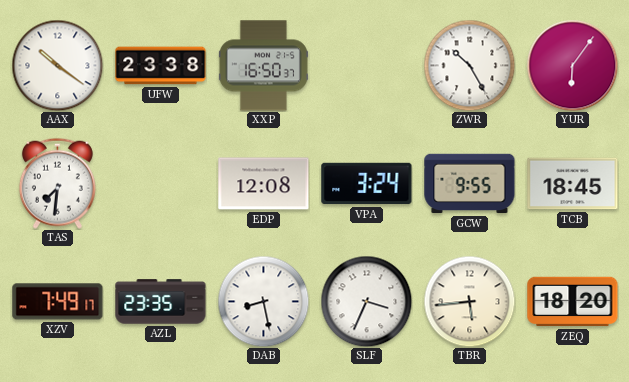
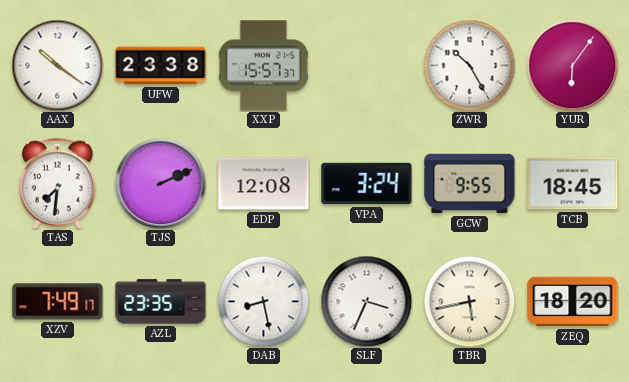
XXP: 16:50 -> 15:57
TJS: none -> 2:11
TBR: 5:44 -> 5:43
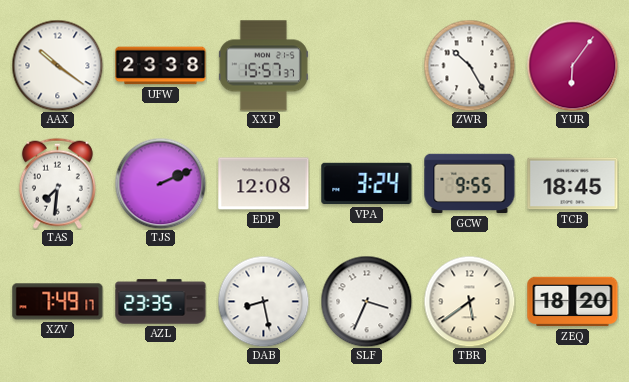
TBR: 5:43 -> 5:39
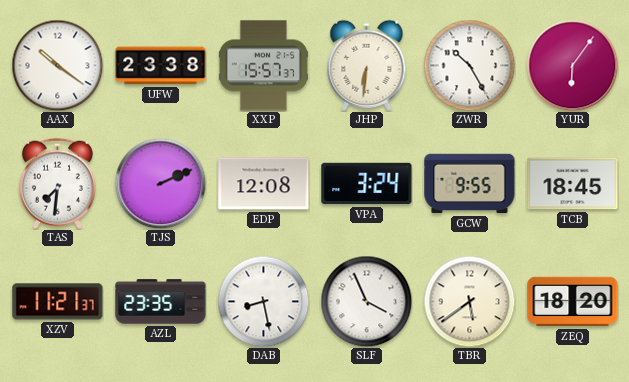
JHP: none -> 6:31
XZV: 7:49 -> 11:21
SLF: 3:34 -> 3:56
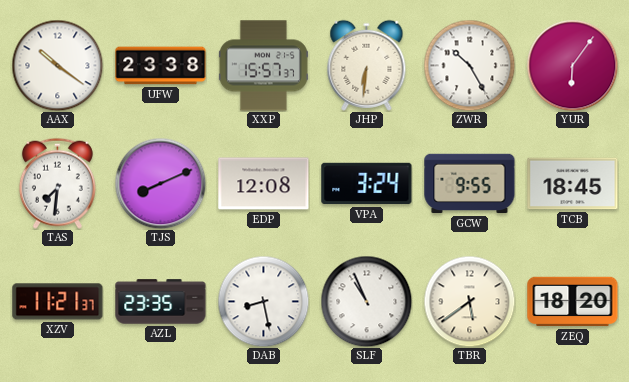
TJS: 2:11 -> 8:11
SLF: 3:56 -> 10:56
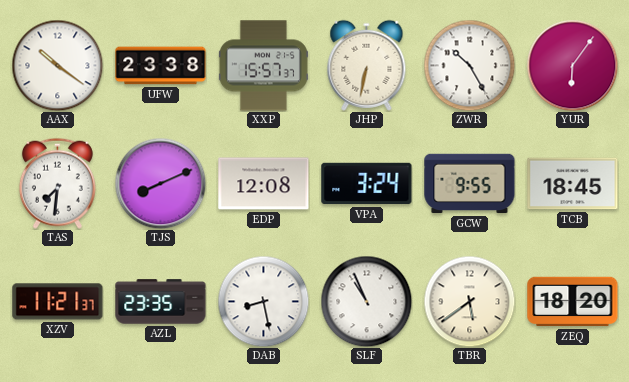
JHP: 6:31 -> 6:32
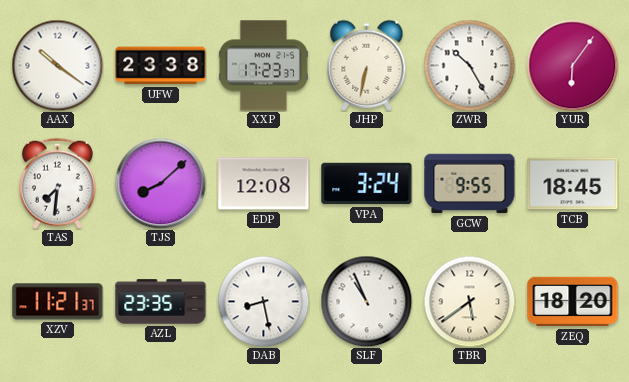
XXP: 15:57 -> 17:23
TJS: 8:11 -> 8:08
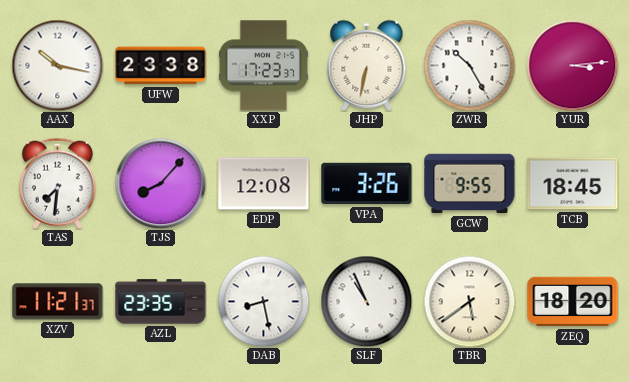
AAX: 10:21 -> 10:17
YUR: 6:06 -> 3:14
TJS: 8:08 -> 8:07
VPA: 3:24 -> 3:26
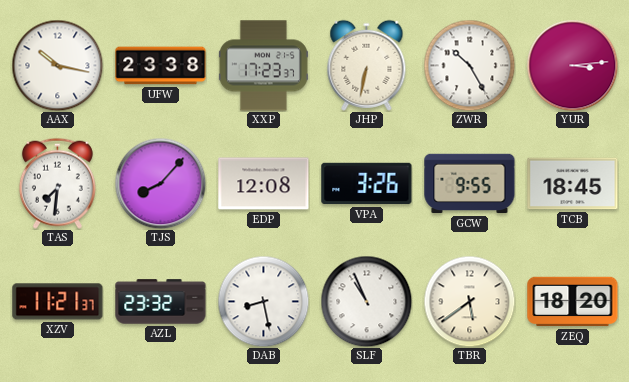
AZL: 23:35 -> 23:32
